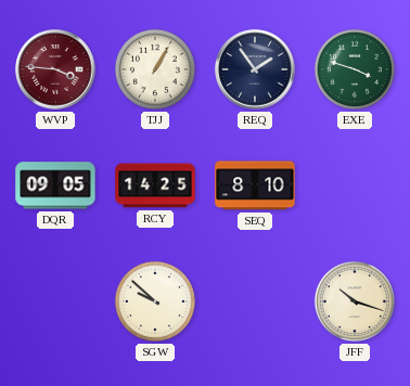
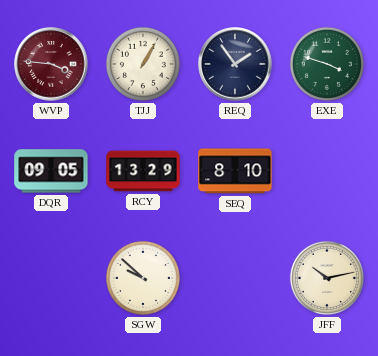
RCY: 14:25 -> 13:29
JFF: 10:18 -> 10:13
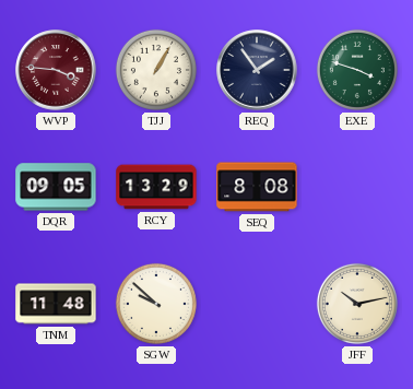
SEQ: 8:10 -> 8:08
TNM: none -> 11:48
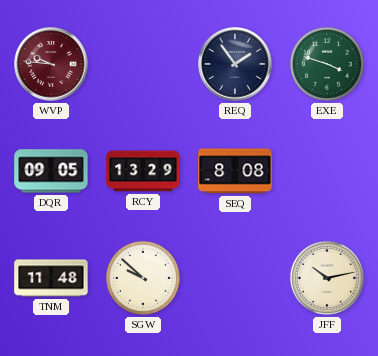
WVP: 3:46 -> 9:46
TJJ: 1:05 -> none
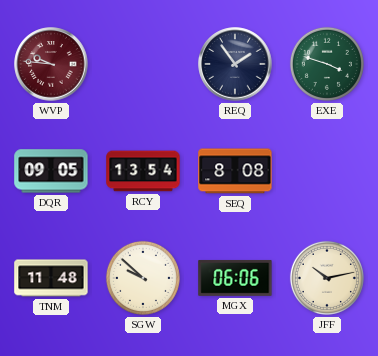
RCY: 13:29 -> 13:54
MGX: none -> 06:06
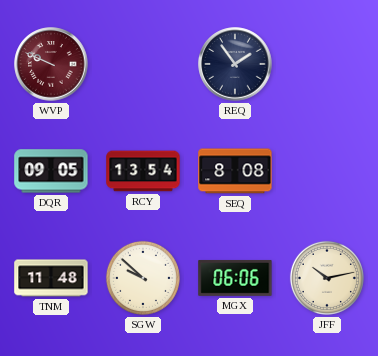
WVP: 9:46 -> 9:49
EXE: 3:48 -> none
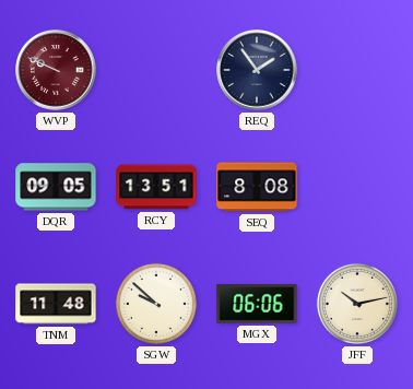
RCY: 13:54 -> 13:51
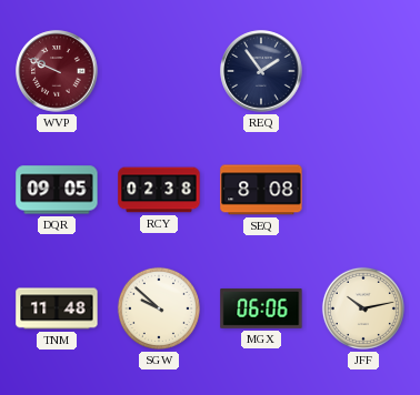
RCY: 13:51 -> 02:38
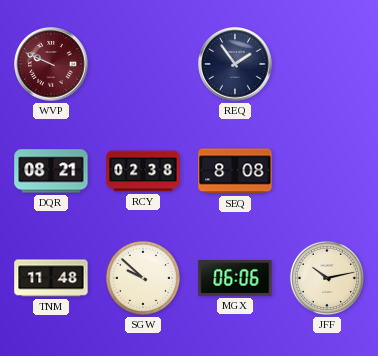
DQR: 09:05 -> 08:21
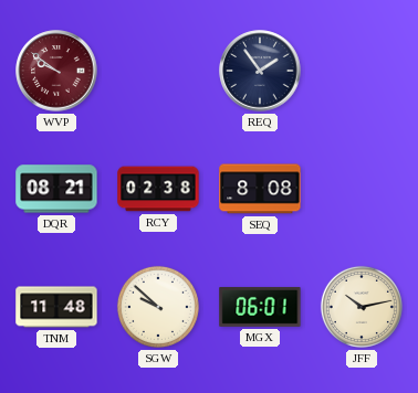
WVP: 9:49 -> 9:51
MGX: 06:06 -> 06:01
